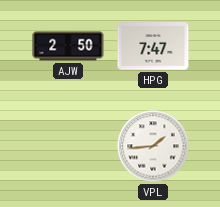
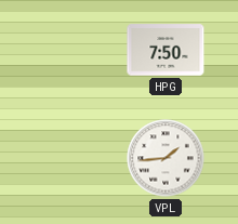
AJW: 2:50 -> none
HPG: 7:47 -> 7:50
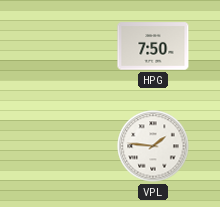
VPL: 1:44 -> 1:46
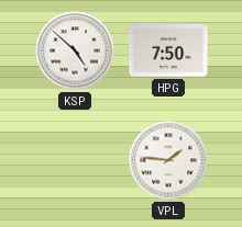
KSP: none -> 4:52
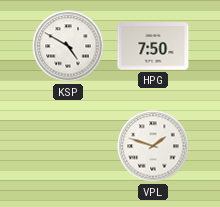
KSP: 4:52 -> 4:50
VPL: 1:46 -> 1:48
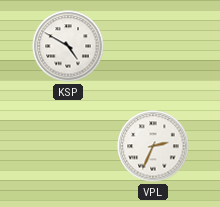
HPG: 7:50 -> none
VPL: 1:48 -> 2:34
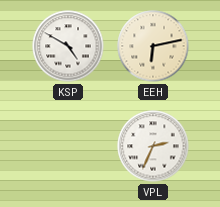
EEH: none -> 6:13
